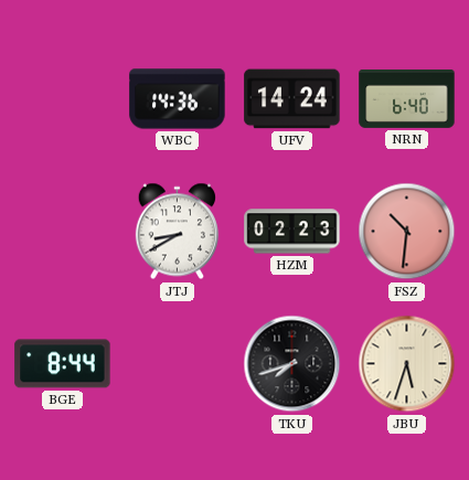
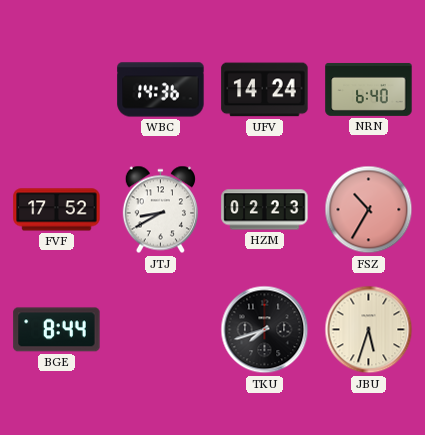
FVF: none -> 17:52
FSZ: 10:31 -> 10:35
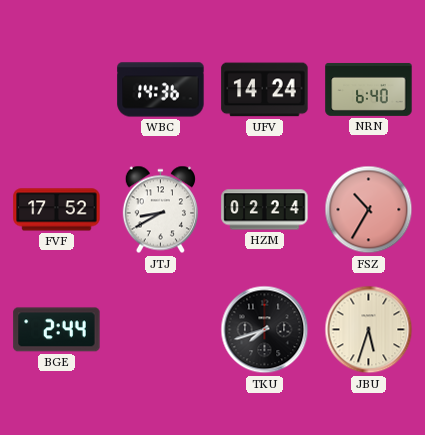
HZM: 02:23 -> 02:24
BGE: 8:44 -> 2:44
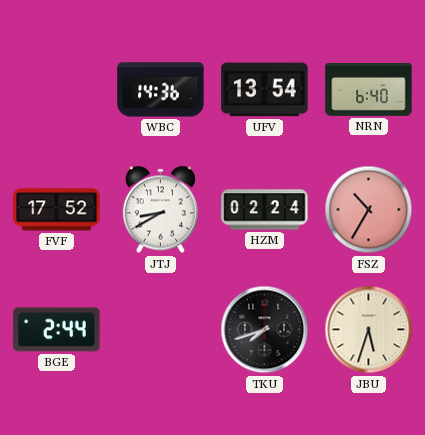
UFV: 14:24 -> 13:54
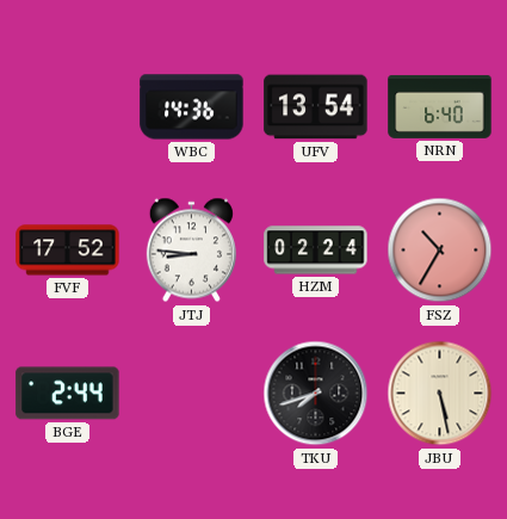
JTJ: 8:40 -> 8:46
JBU: 5:33 -> 5:28
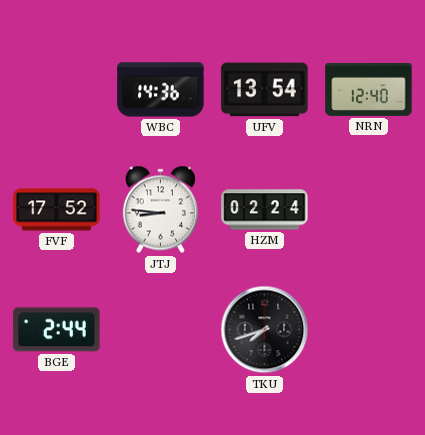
NRN: 6:40 -> 12:40
FSZ: 10:35 -> none
JBU: 5:28 -> none
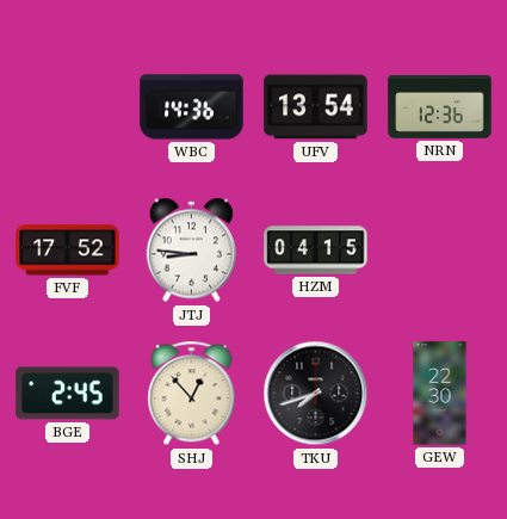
NRN: 12:40 -> 12:36
HZM: 02:24 -> 04:15
BGE: 2:44 -> 2:45
SHJ: none -> 12:53
GEW: none -> 22:30
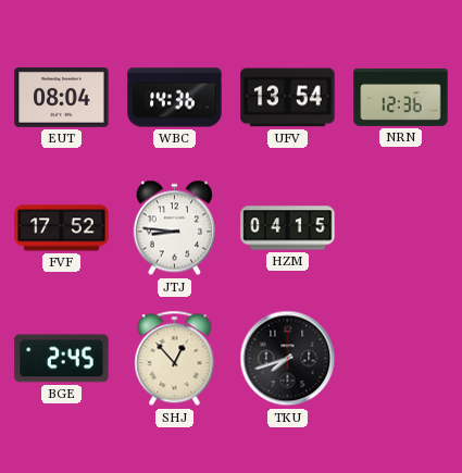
EUT: none -> 08:04
GEW: 22:30 -> none
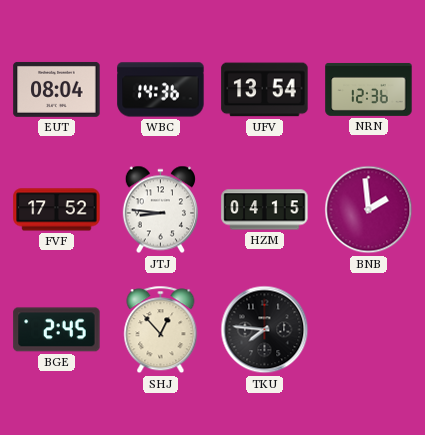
BNB: none -> 1:59
TKU: 7:42 -> 7:46
